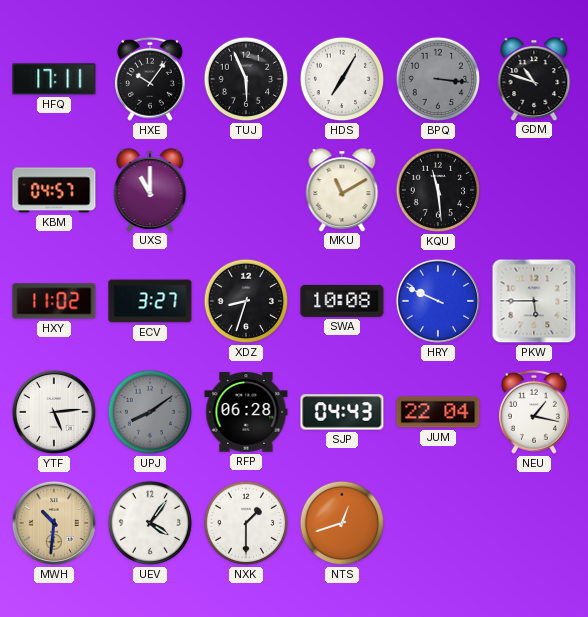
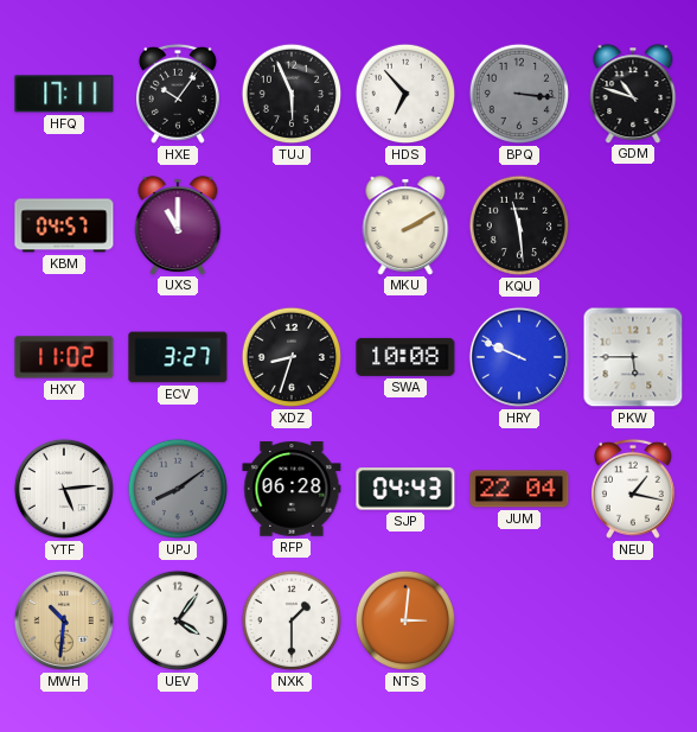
HDS: 7:05 -> 6:53
MKU: 11:10 -> 2:10
NTS: 12:42 -> 3:01
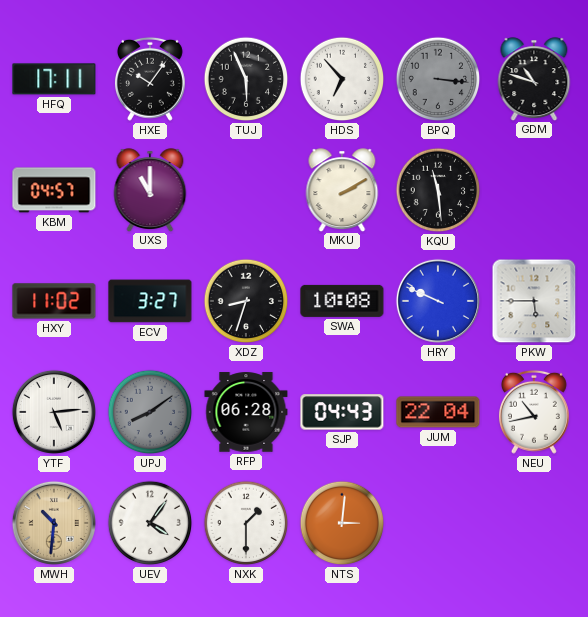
NEU: 1:17 -> 10:43
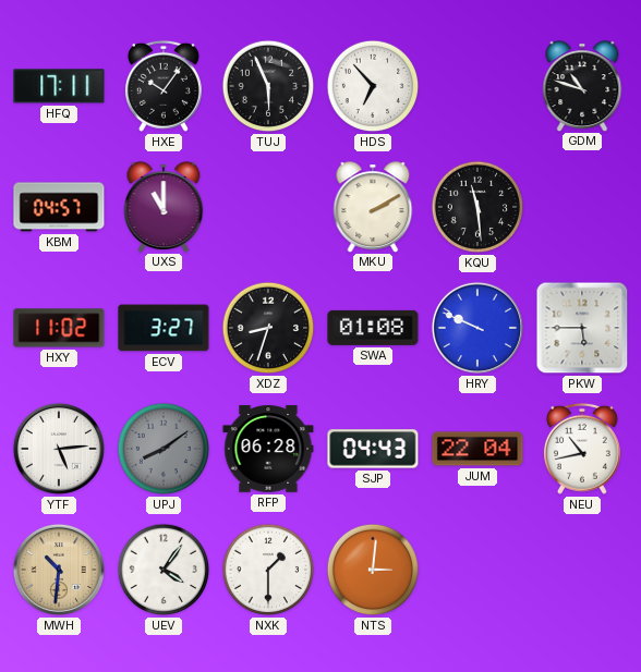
BPQ: 3:16 -> none
SWA: 10:08 -> 01:08
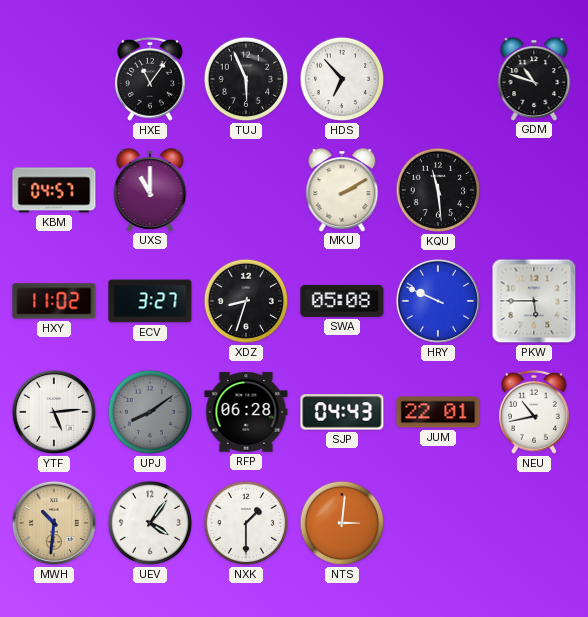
HFQ: 17:11 -> none
HXE: 10:06 -> 11:06
SWA: 01:08 -> 05:08
JUM: 22:04 -> 22:01
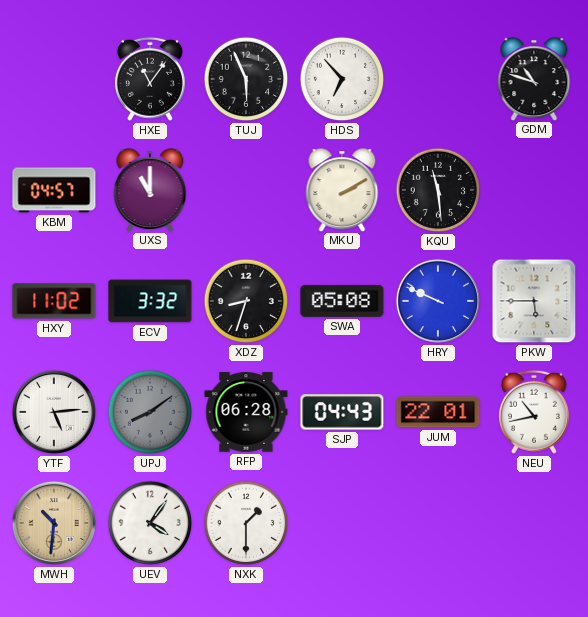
ECV: 3:27 -> 3:32
NTS: 3:01 -> none
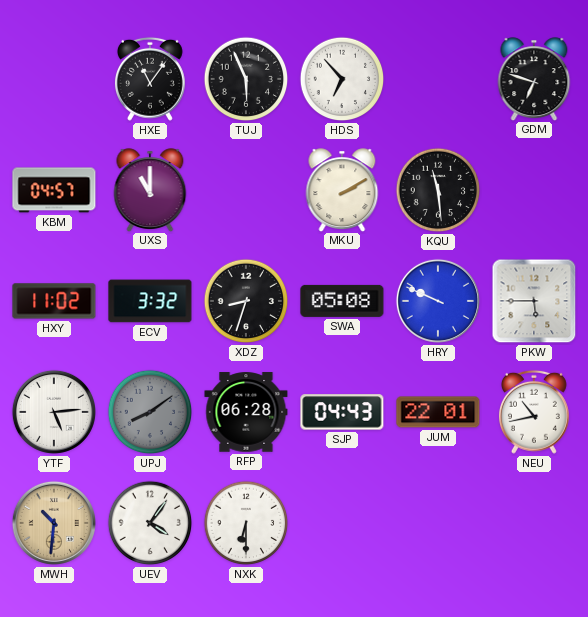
GDM: 10:48 -> 6:48
NXK: 1:30 -> 6:30
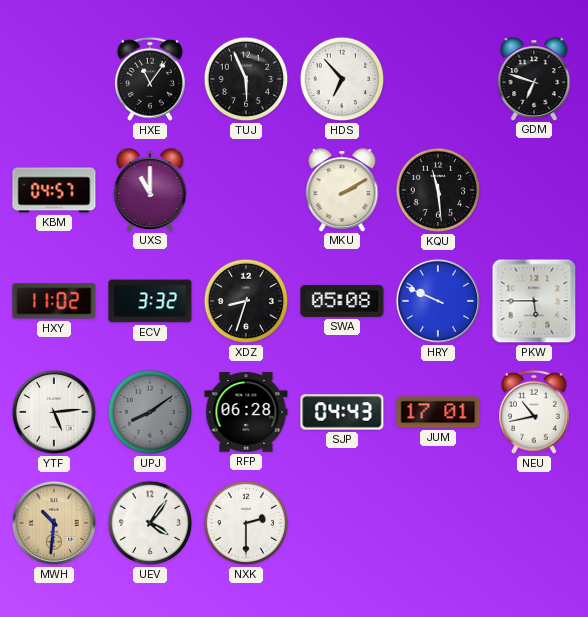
JUM: 22:01 -> 17:01
NXK: 6:30 -> 2:30
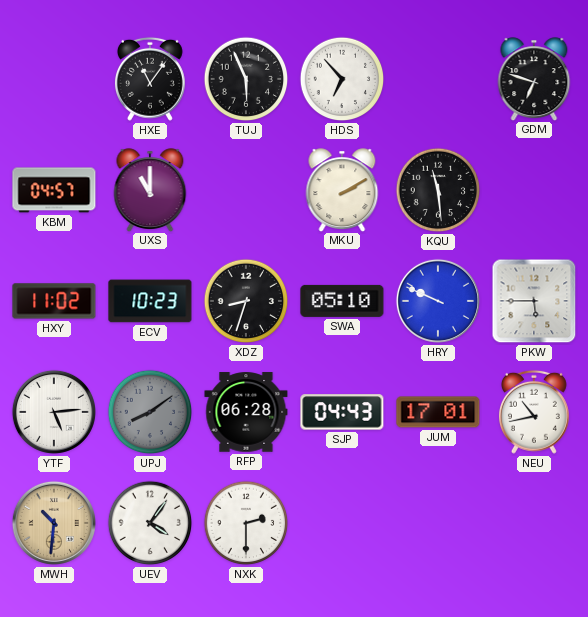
ECV: 3:32 -> 10:23
SWA: 05:08 -> 05:10
